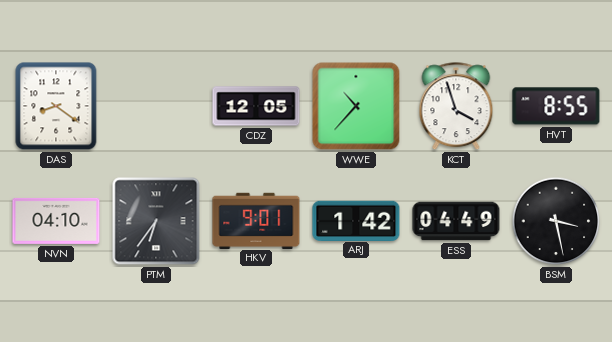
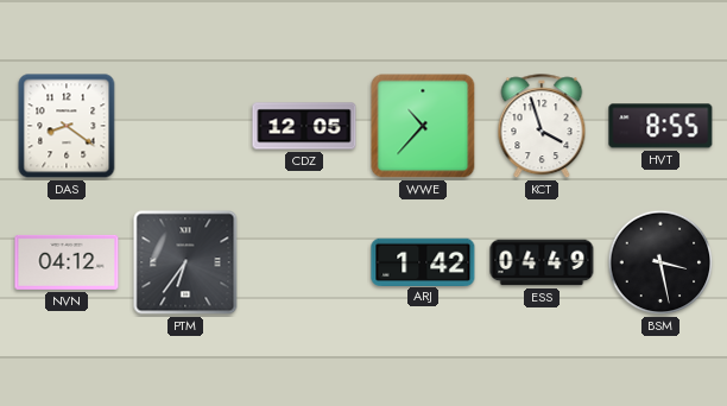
NVN: 04:10 -> 04:12
HKV: 9:01 -> none
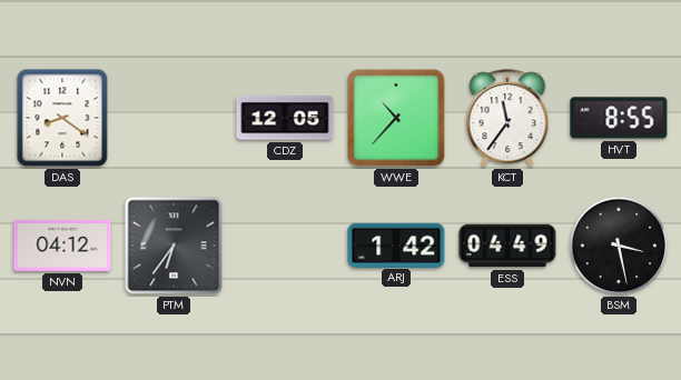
KCT: 3:57 -> 11:36
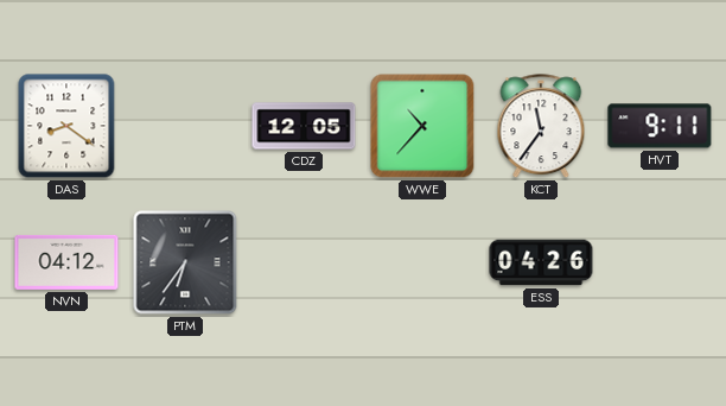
HVT: 8:55 -> 9:11
ARJ: 1:42 -> none
ESS: 04:49 -> 04:26
BSM: 3:28 -> none
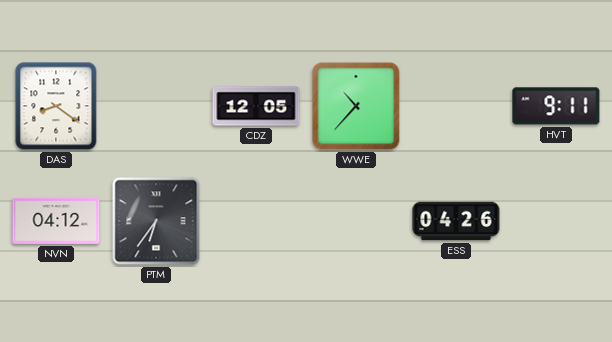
KCT: 11:36 -> none
